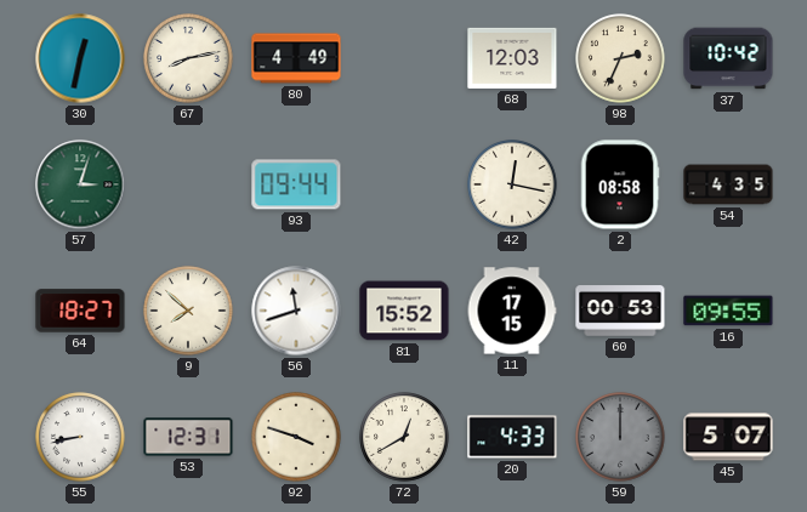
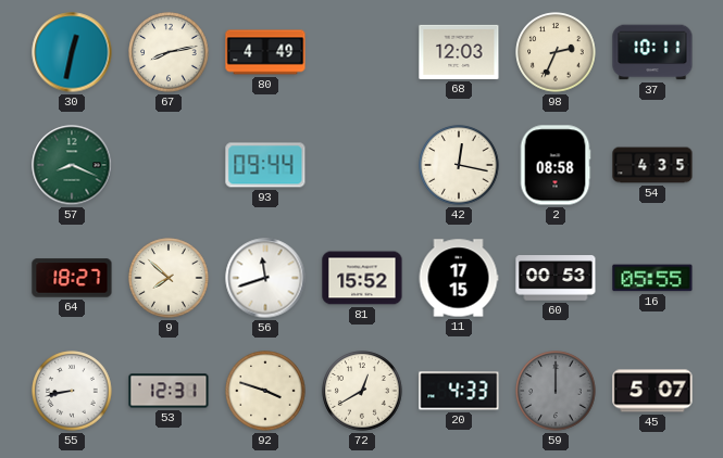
37: 10:42 -> 10:11
57: 3:03 -> 8:19
16: 09:55 -> 05:55
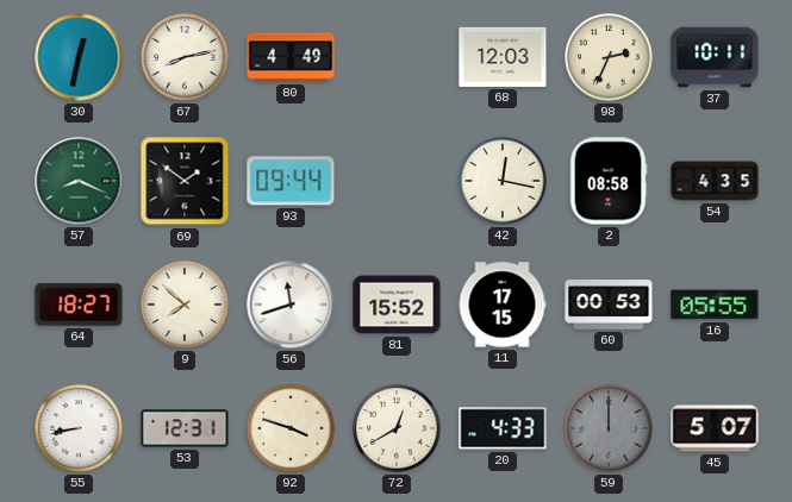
69: none -> 1:51
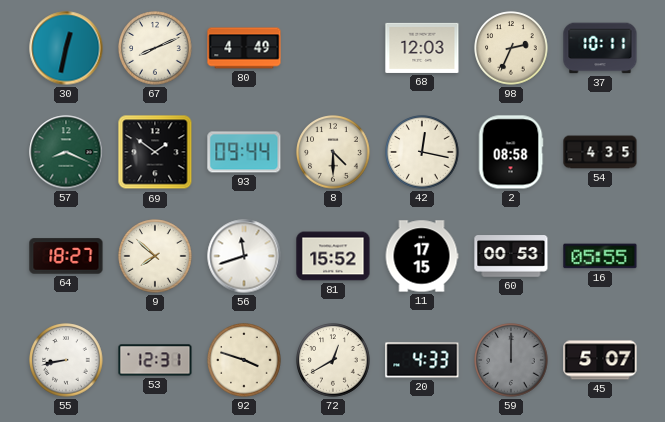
67: 8:13 -> 8:11
8: none -> 4:30
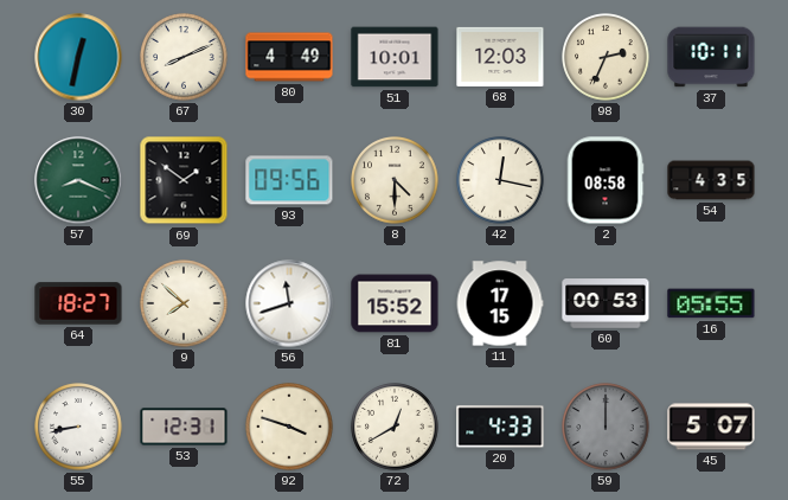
51: none -> 10:01
93: 09:44 -> 09:56
